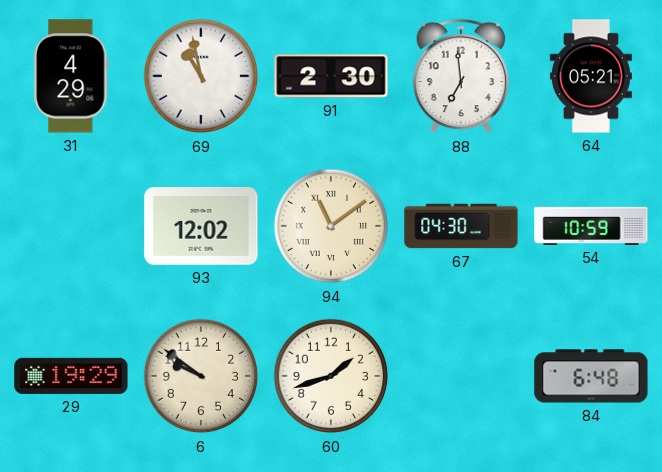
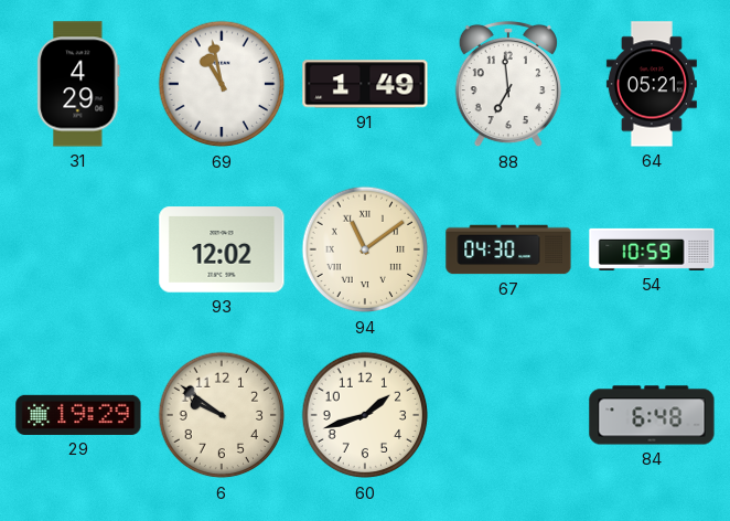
91: 2:30 -> 1:49
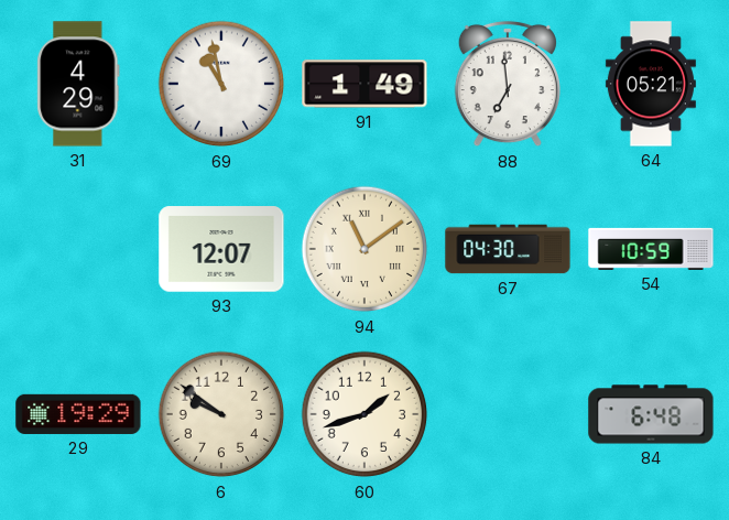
93: 12:02 -> 12:07
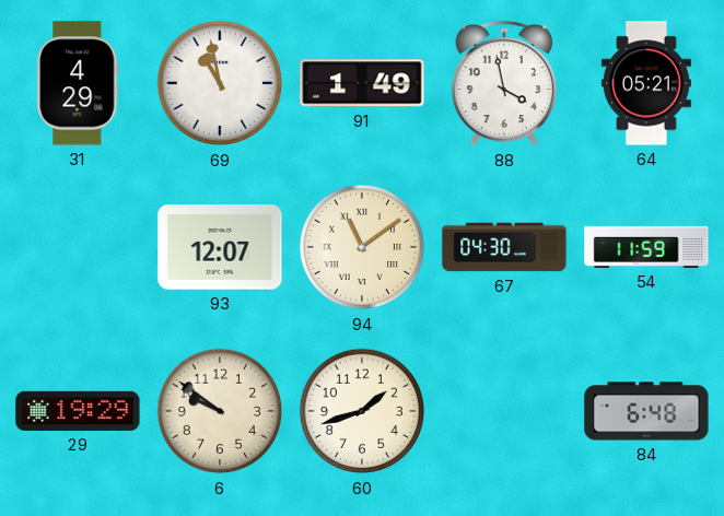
88: 6:59 -> 3:58
54: 10:59 -> 11:59
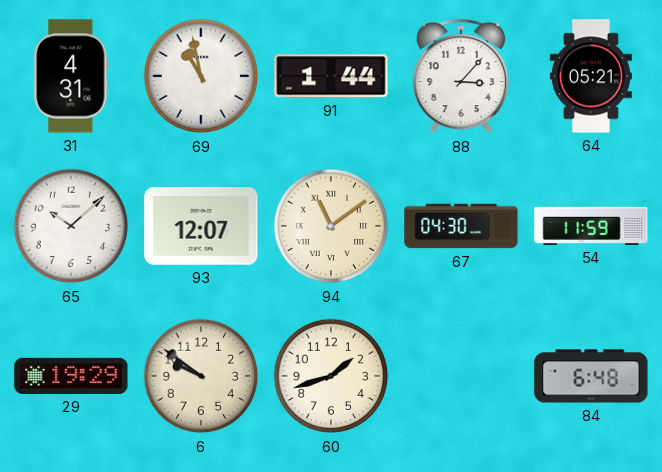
31: 4:29 -> 4:31
91: 1:49 -> 1:44
88: 3:58 -> 3:07
65: none -> 10:08
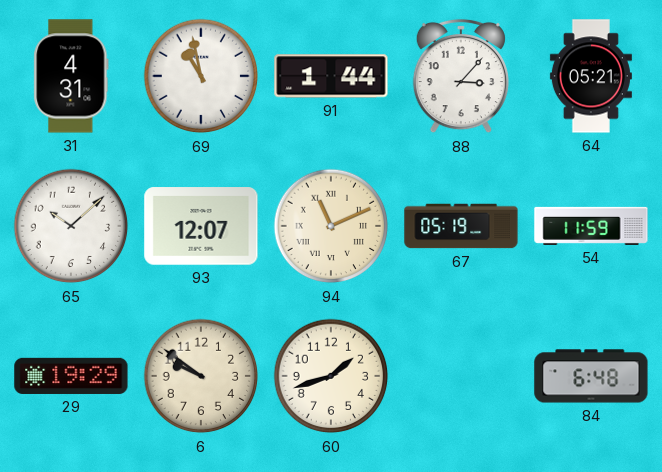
94: 11:09 -> 11:11
67: 04:30 -> 05:19
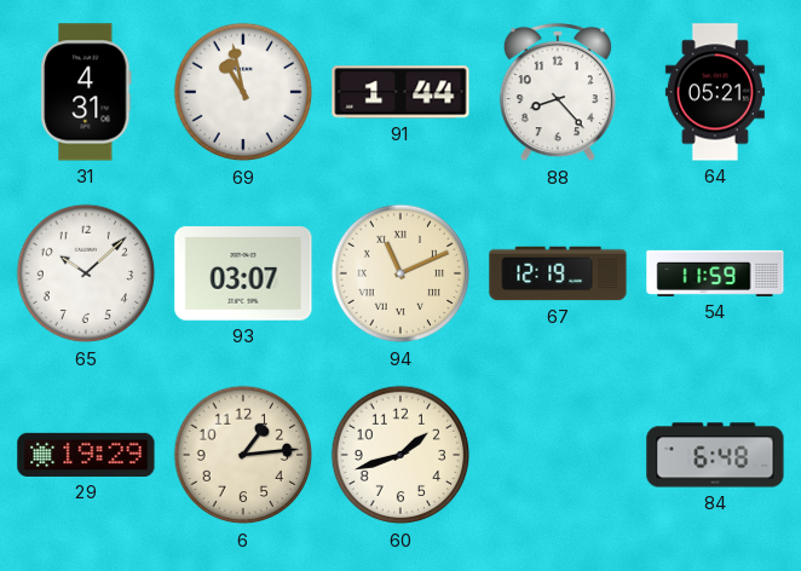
88: 3:07 -> 8:23
93: 12:07 -> 03:07
67: 05:19 -> 12:19
6: 9:51 -> 1:14
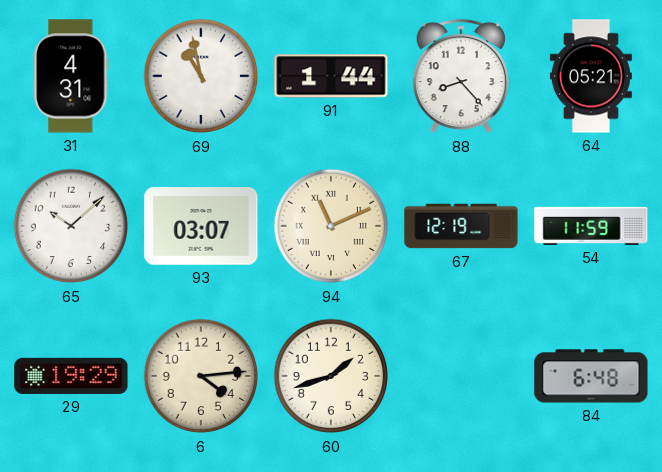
6: 1:14 -> 4:14
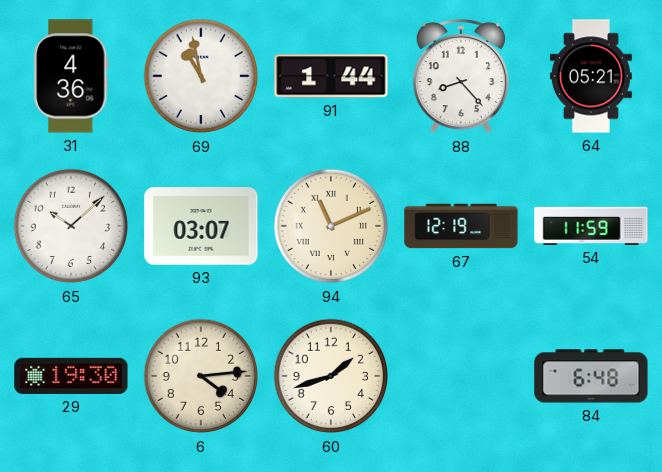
31: 4:31 -> 4:36
29: 19:29 -> 19:30
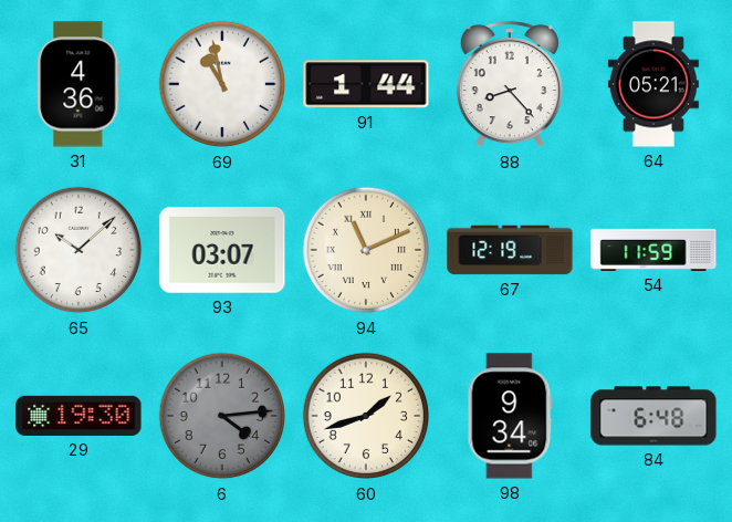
6 dial: cream -> grey
98: none -> 9:34
